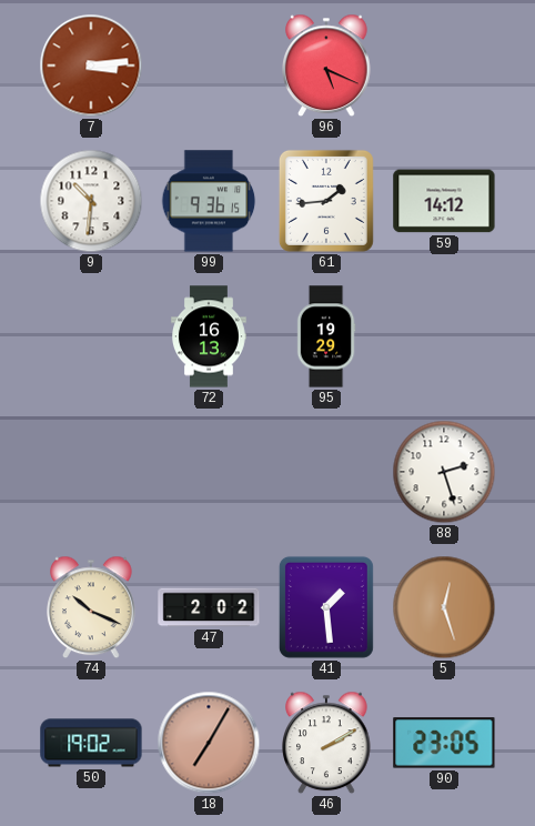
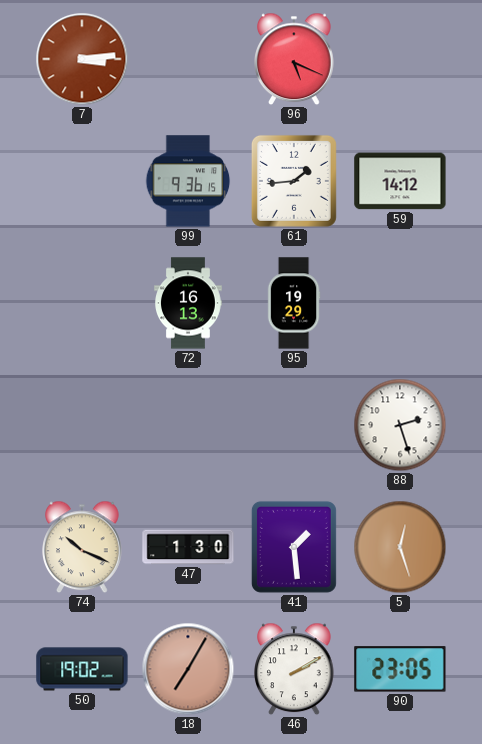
9: 10:31 -> none
47: 2:02 -> 1:30
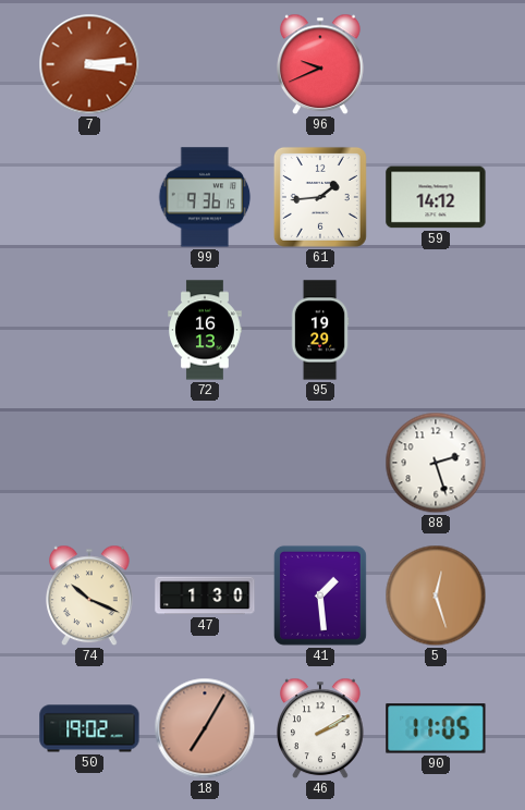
96: 5:19 -> 9:41
90: 23:05 -> 11:05
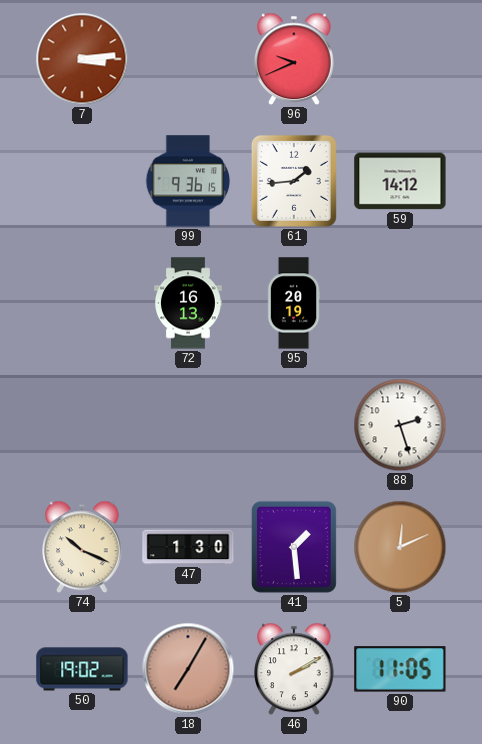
95: 19:29 -> 20:19
5: 12:27 -> 12:11
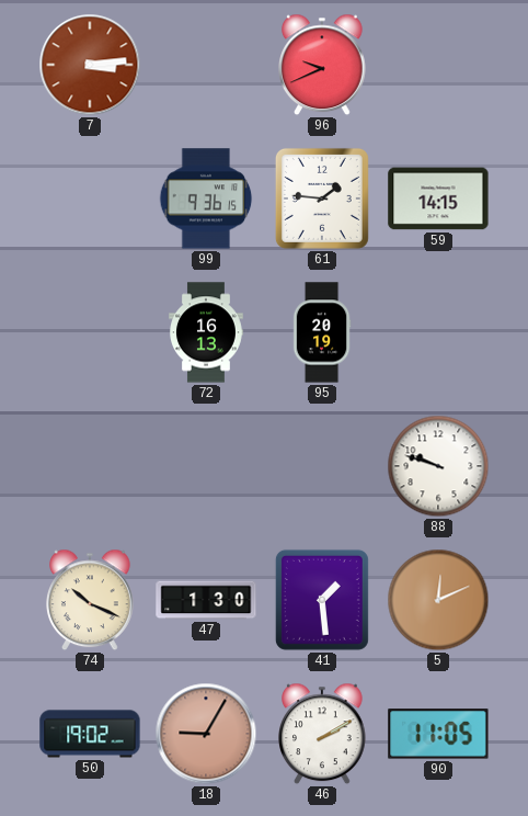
61: 1:44 -> 1:46
59: 14:12 -> 14:15
88: 2:27 -> 9:48
18: 7:05 -> 9:05
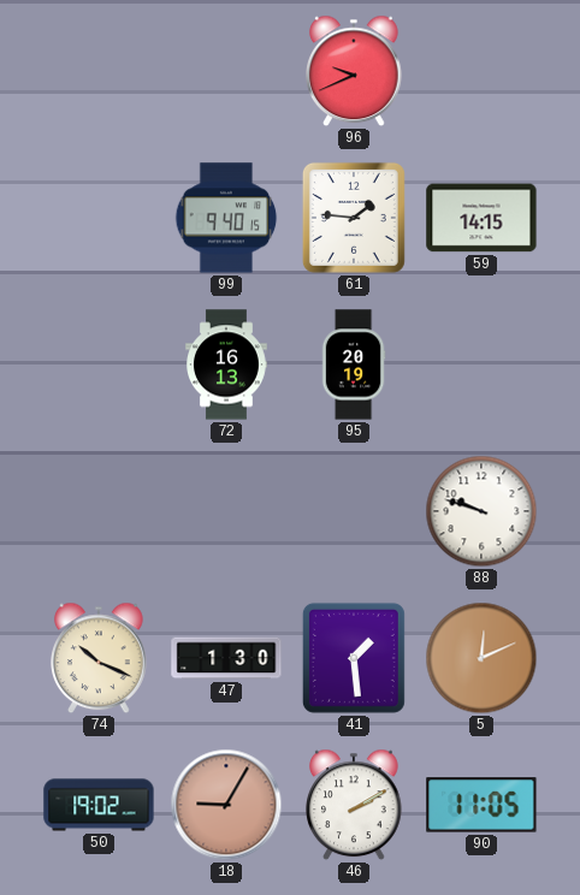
7: 3:14 -> none
99: 9:36 -> 9:40
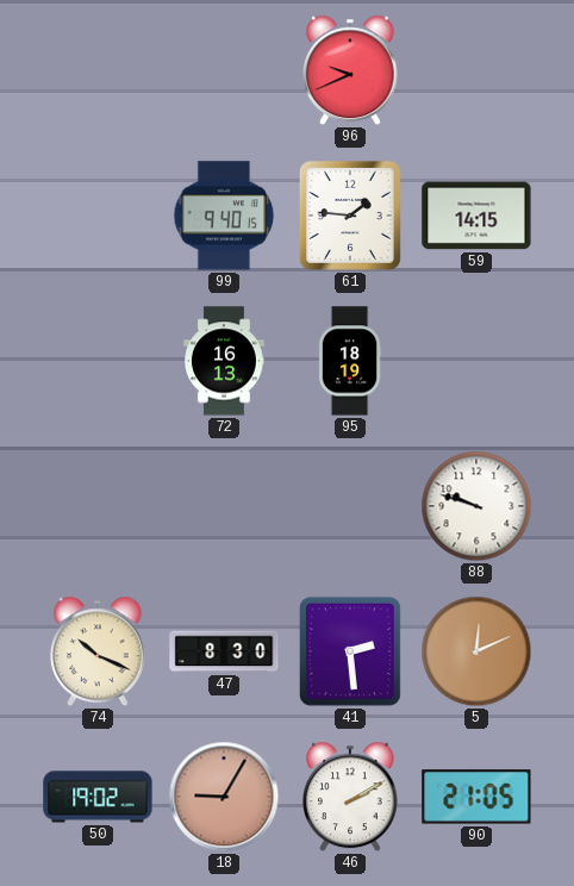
95: 20:19 -> 18:19
47: 1:30 -> 8:30
41: 1:29 -> 2:29
90: 11:05 -> 21:05
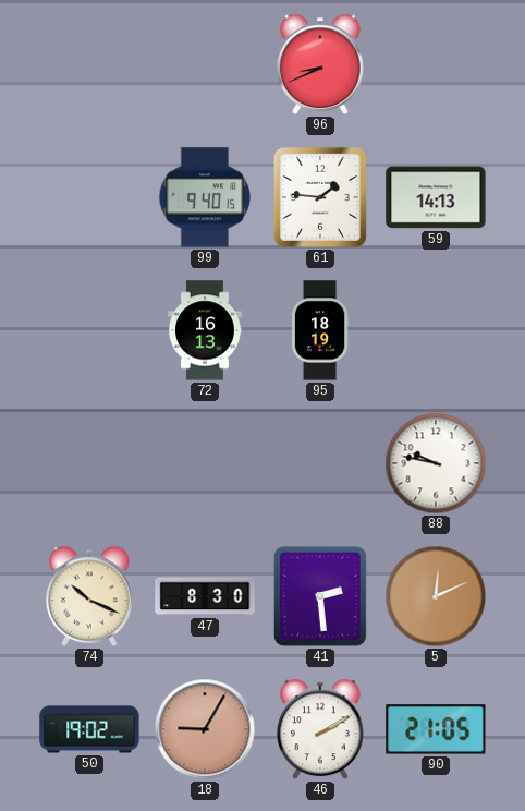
96: 9:41 -> 8:41
59: 14:15 -> 14:13
88: 9:48 -> 9:47
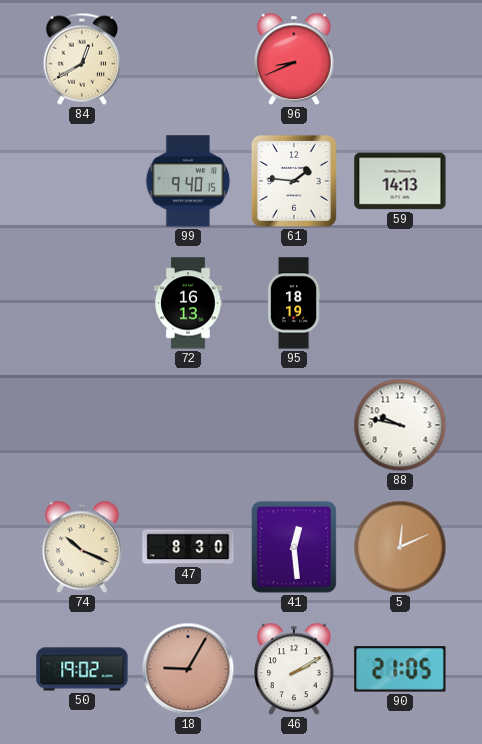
84: none -> 12:40
41: 2:29 -> 12:29
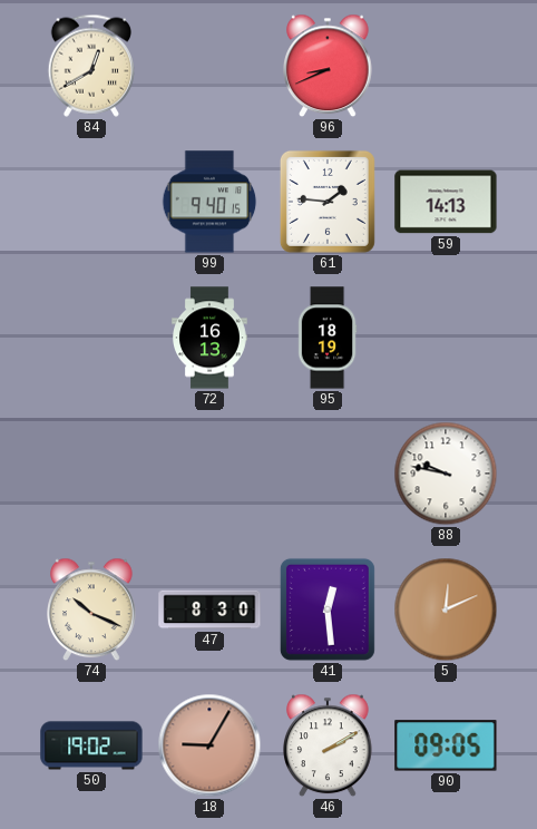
90: 21:05 -> 09:05
